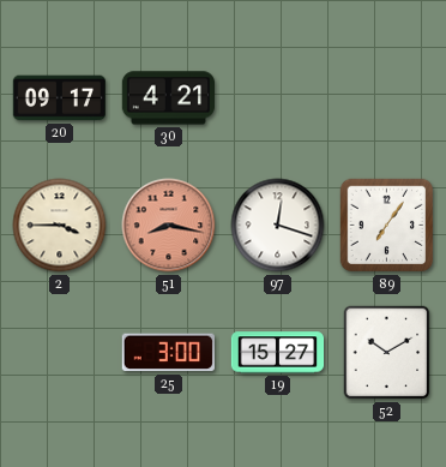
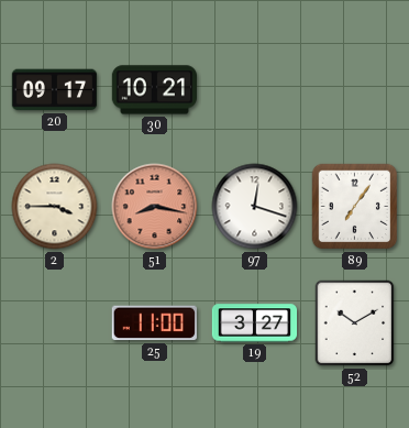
30: 4:21 -> 10:21
25: 3:00 -> 11:00
19: 15:27 -> 3:27
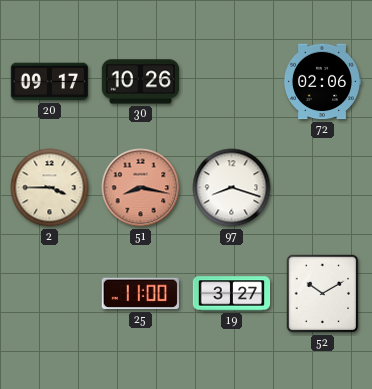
30: 10:21 -> 10:26
72: none -> 02:06
97: 12:18 -> 8:18
89: 7:06 -> none
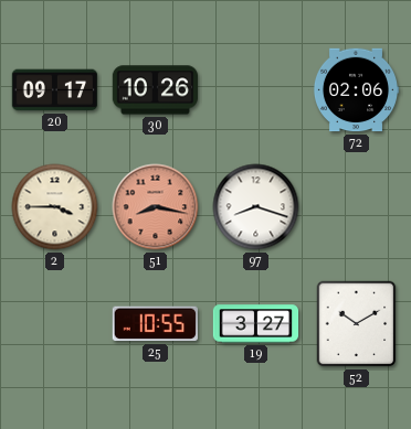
25: 11:00 -> 10:55
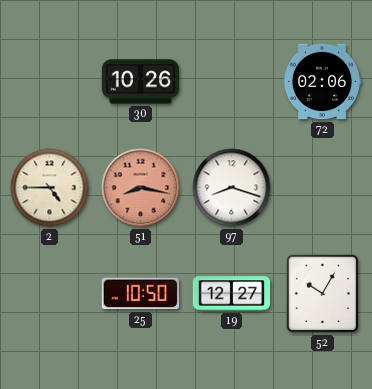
20: 09:17 -> none
2: 3:45 -> 4:45
25: 10:55 -> 10:50
19: 3:27 -> 12:27
52: 10:10 -> 10:05
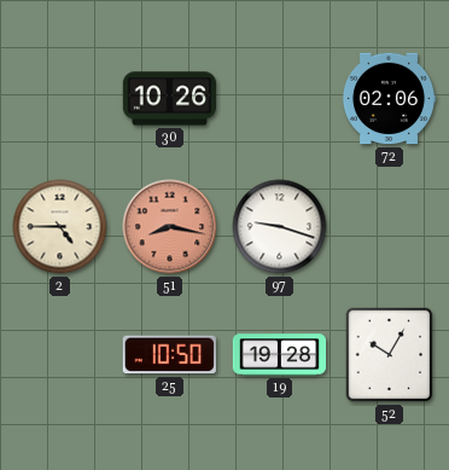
97: 8:18 -> 9:18
19: 12:27 -> 19:28
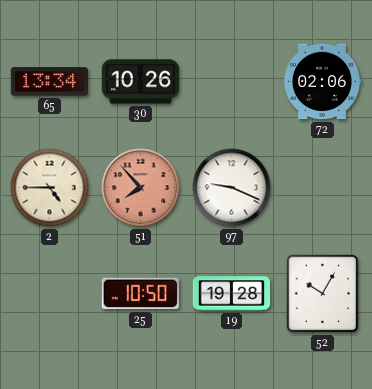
65: none -> 13:34
51: 8:17 -> 7:53
97: 9:18 -> 9:19
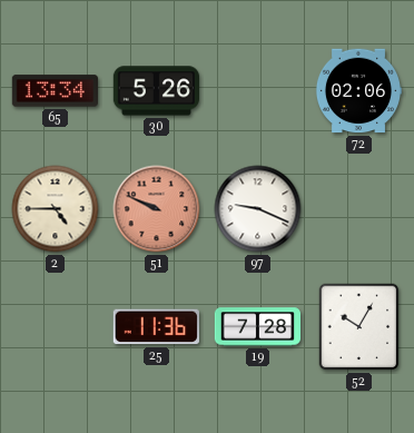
30: 10:26 -> 5:26
51: 7:53 -> 9:49
25: 10:50 -> 11:36
19: 19:28 -> 7:28
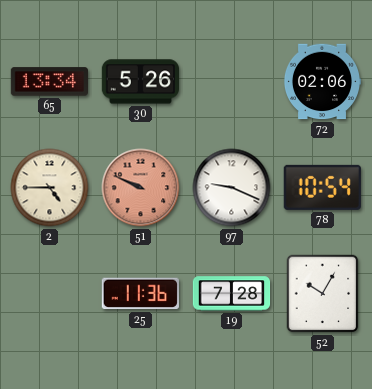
78: none -> 10:54
